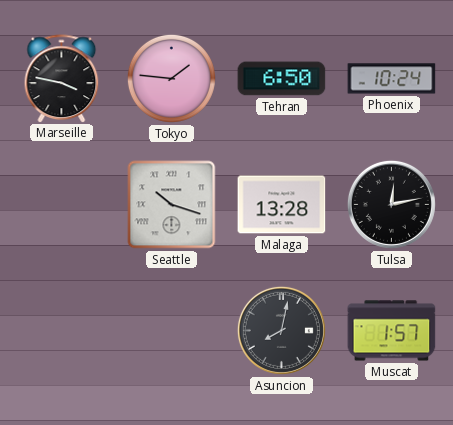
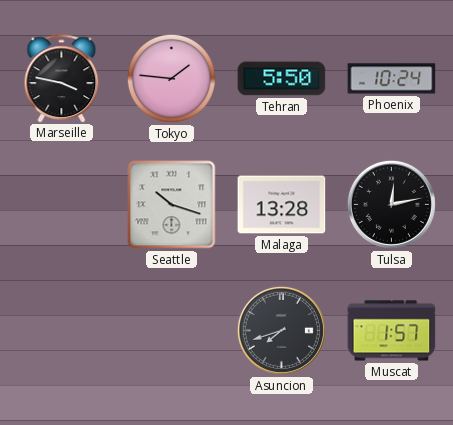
Tehran: 6:50 -> 5:50
Asuncion: 8:02 -> 7:42
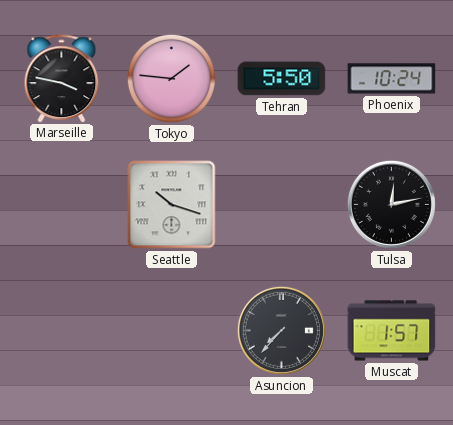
Malaga: 13:28 -> none
Asuncion: 7:42 -> 7:37
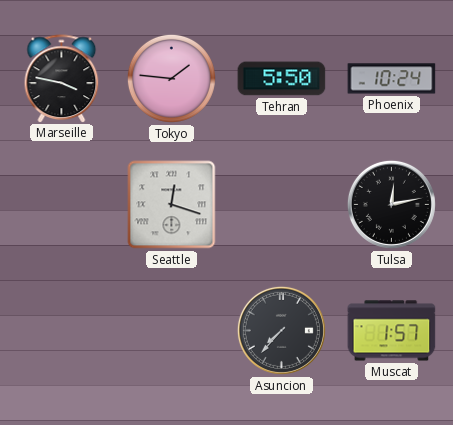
Seattle: 10:18 -> 12:18
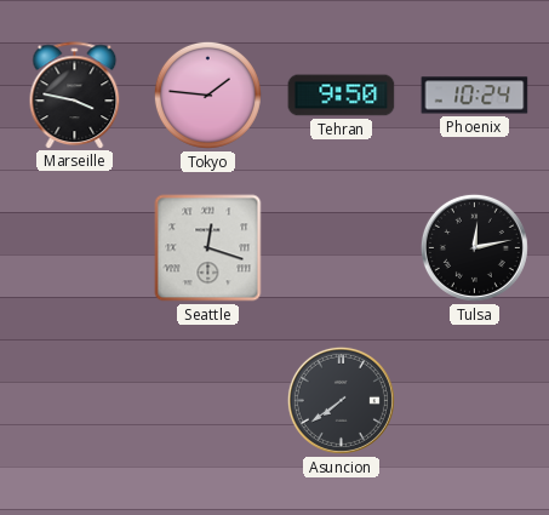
Tehran: 5:50 -> 9:50
Asuncion: 7:37 -> 7:39
Muscat: 1:57 -> none
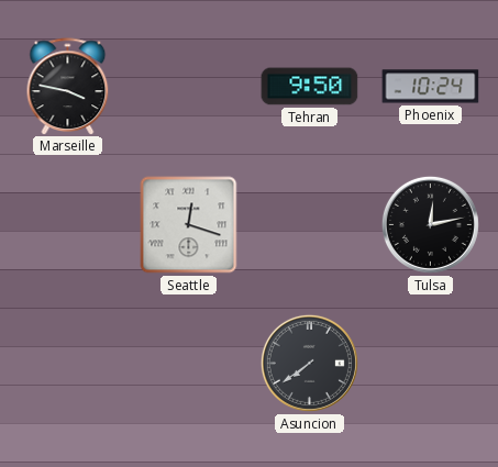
Tokyo: 1:46 -> none
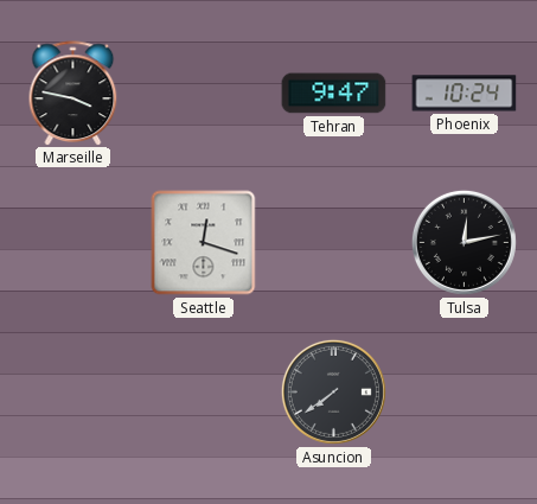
Tehran: 9:50 -> 9:47
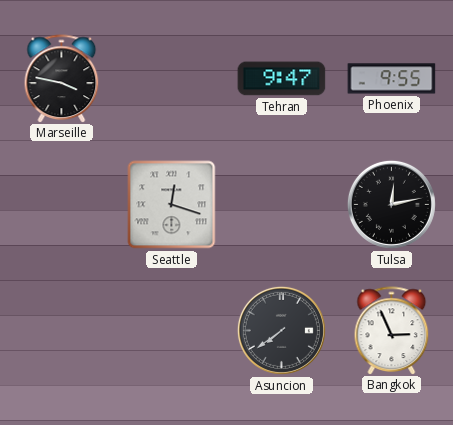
Phoenix: 10:24 -> 9:55
Bangkok: none -> 2:56
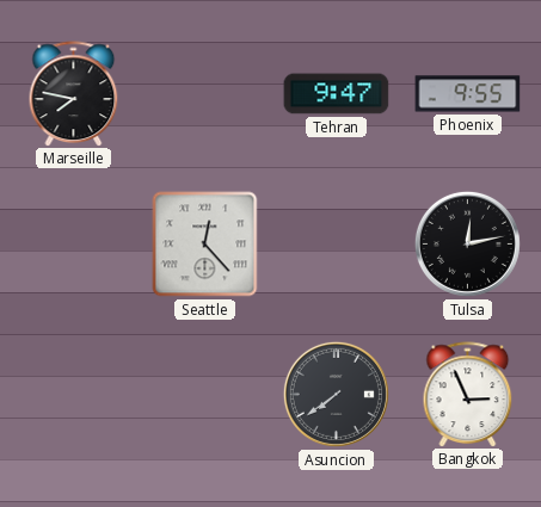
Marseille: 3:47 -> 7:47
Seattle: 12:18 -> 12:23
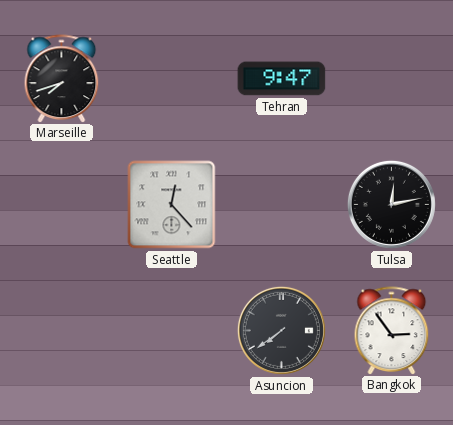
Marseille: 7:47 -> 7:42
Phoenix: 9:55 -> none
Bangkok: 2:56 -> 2:54
